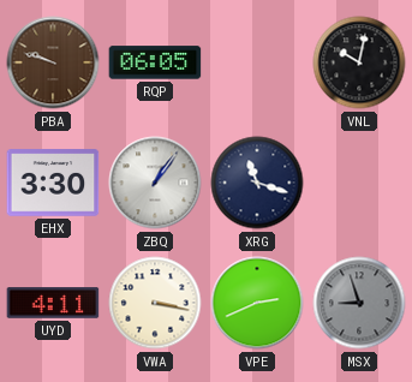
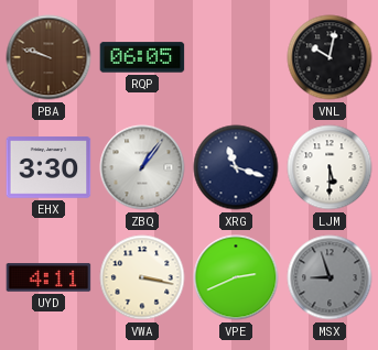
LJM: none -> 5:30
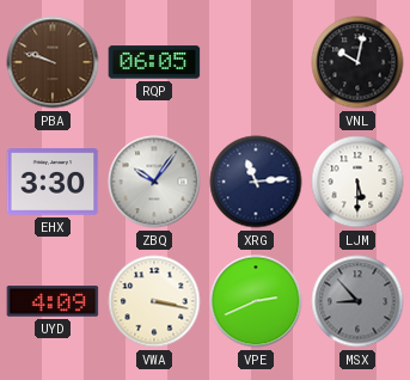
ZBQ: 1:06 -> 10:06
XRG: 11:18 -> 11:14
UYD: 4:11 -> 4:09
MSX: 8:57 -> 8:53
